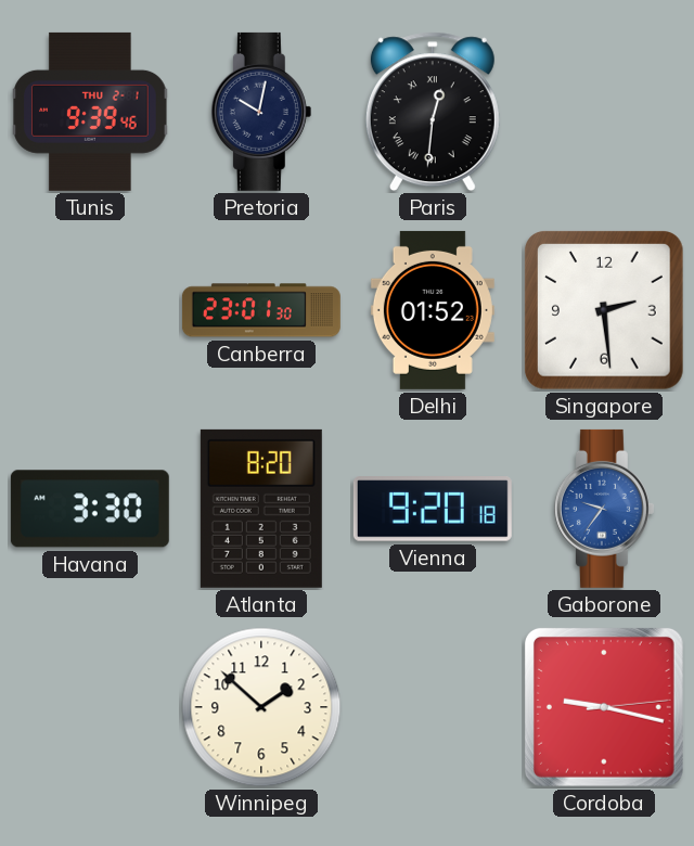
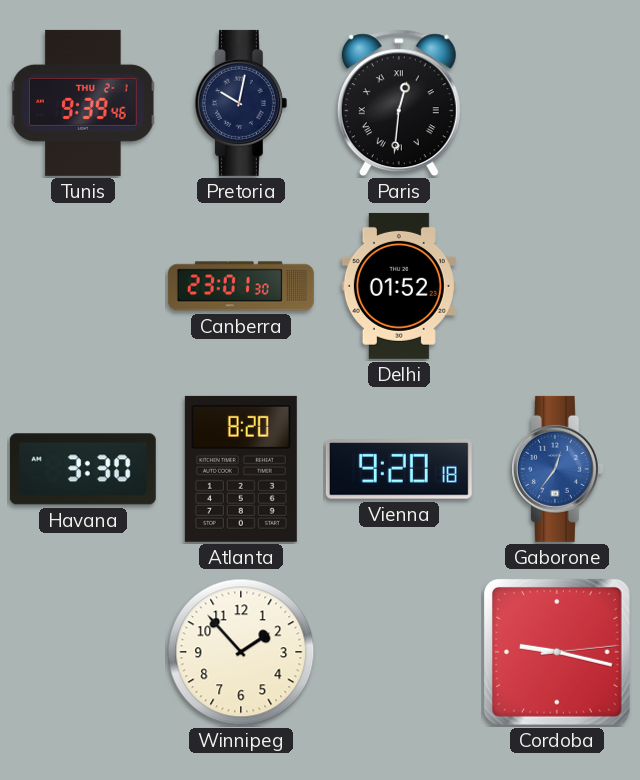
Singapore: 2:29 -> none
Gaborone: 9:36 -> 12:36
Winnipeg: 1:52 -> 1:53
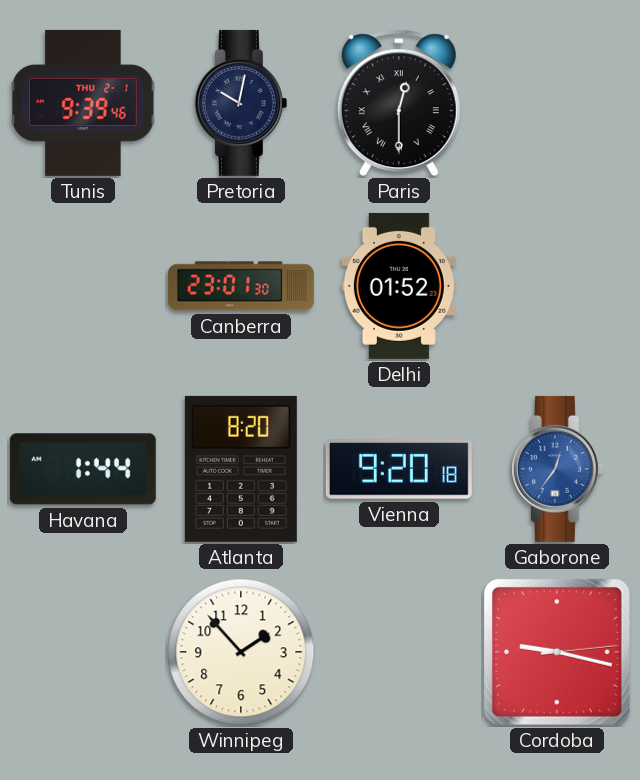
Paris: 12:31 -> 12:30
Havana: 3:30 -> 1:44
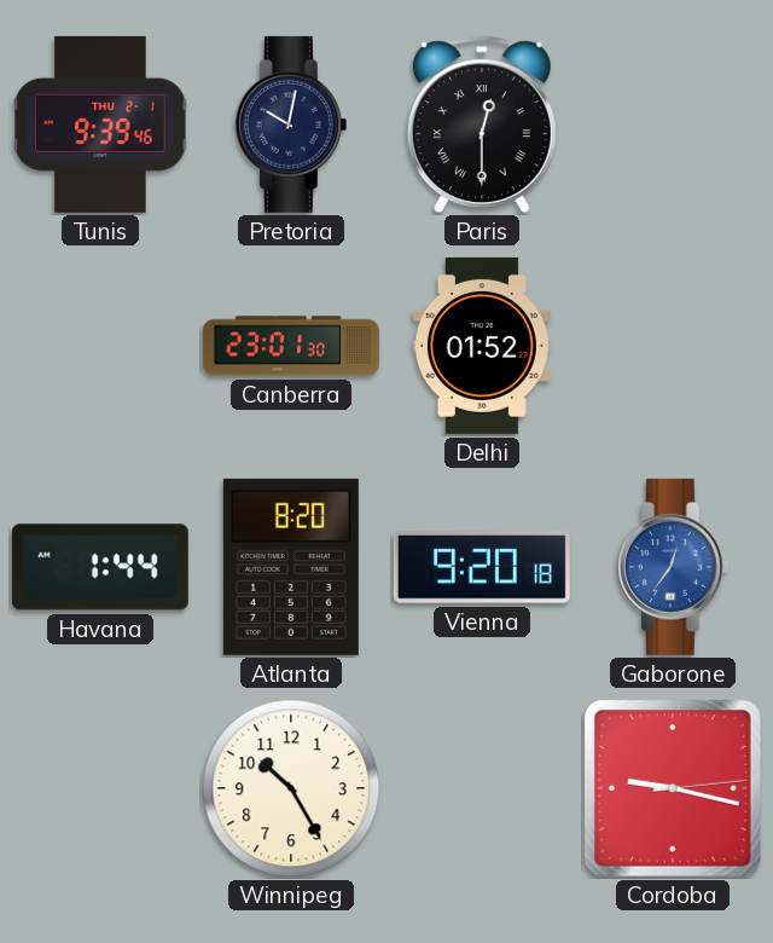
Winnipeg: 1:53 -> 10:25
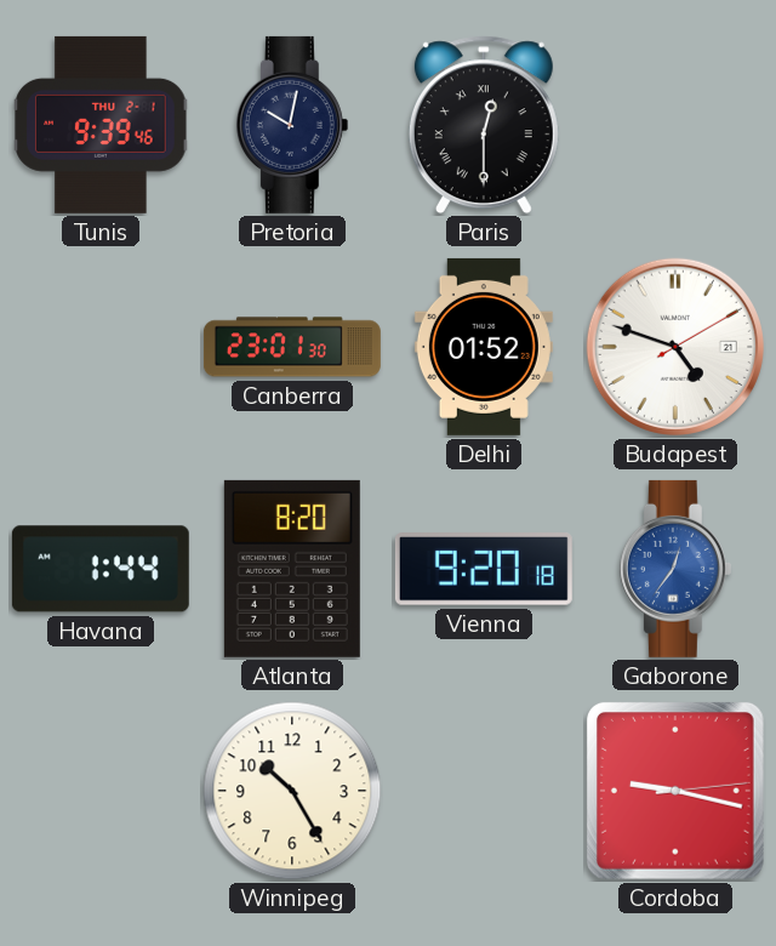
Budapest: none -> 4:48
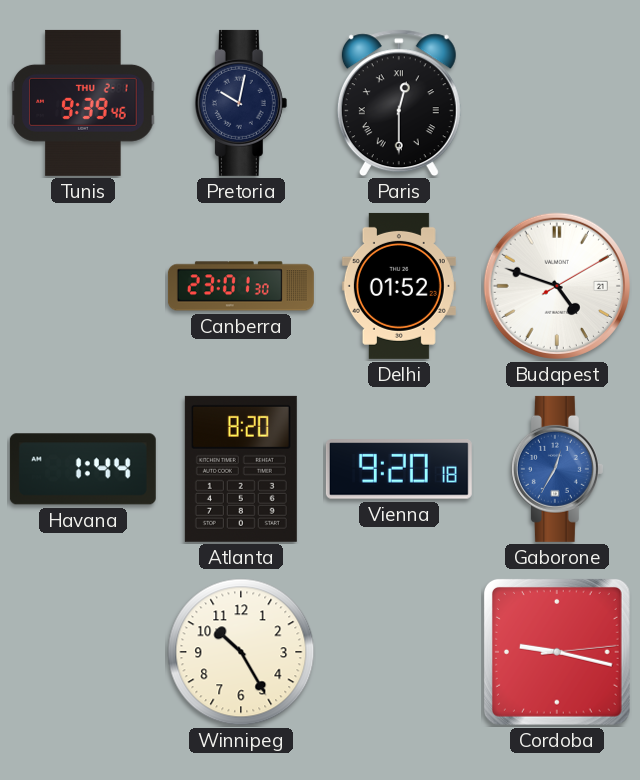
Gaborone: 12:36 -> 12:35
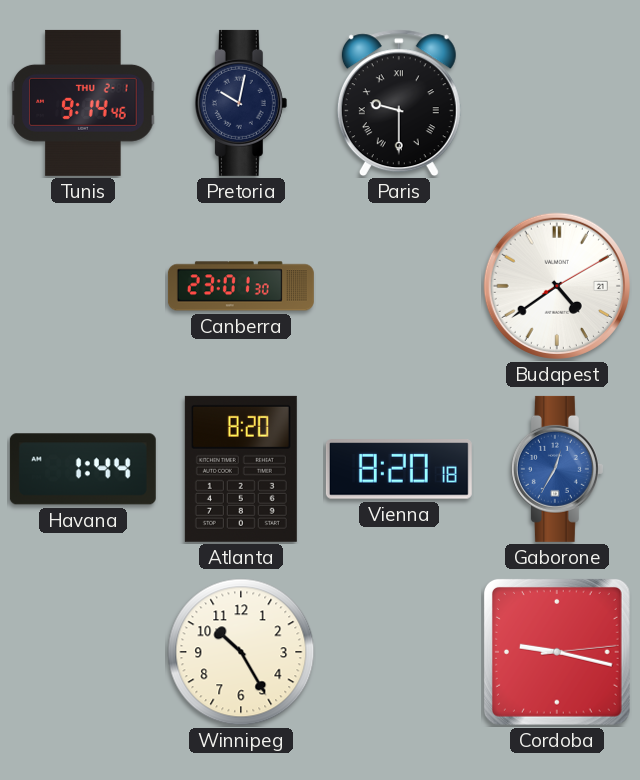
Tunis: 9:39 -> 9:14
Paris: 12:30 -> 9:30
Delhi: 01:52 -> none
Budapest: 4:48 -> 4:39
Vienna: 9:20 -> 8:20
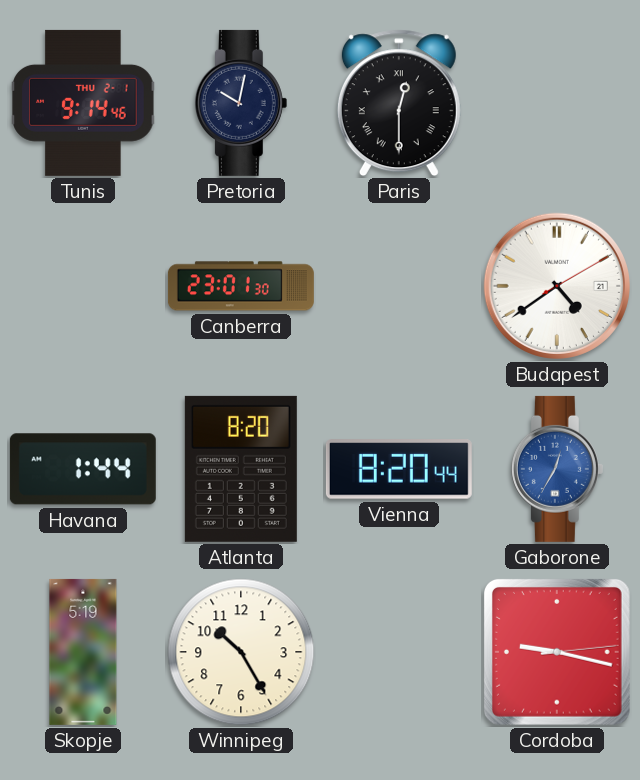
Paris: 9:30 -> 12:30
Vienna: 8:20:18 -> 8:20:44
Skopje: none -> 5:19
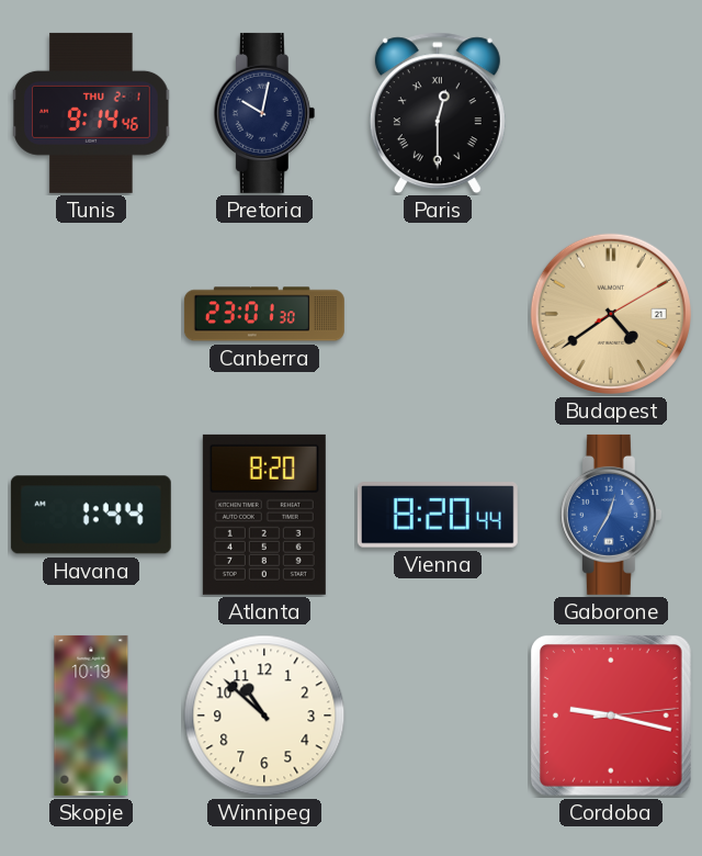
Budapest dial: white -> champagne
Skopje: 5:19 -> 10:19
Winnipeg: 10:25 -> 10:52
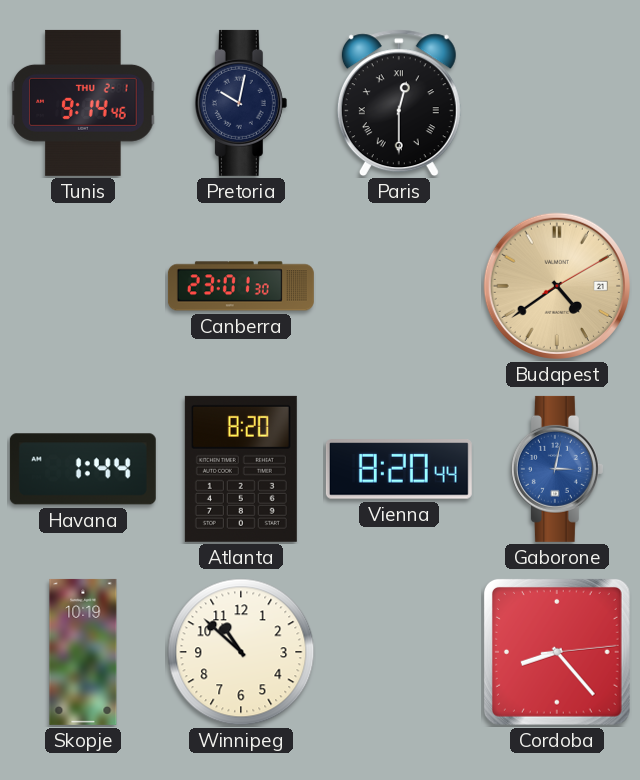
Gaborone: 12:35 -> 3:02
Cordoba: 9:17 -> 8:23
